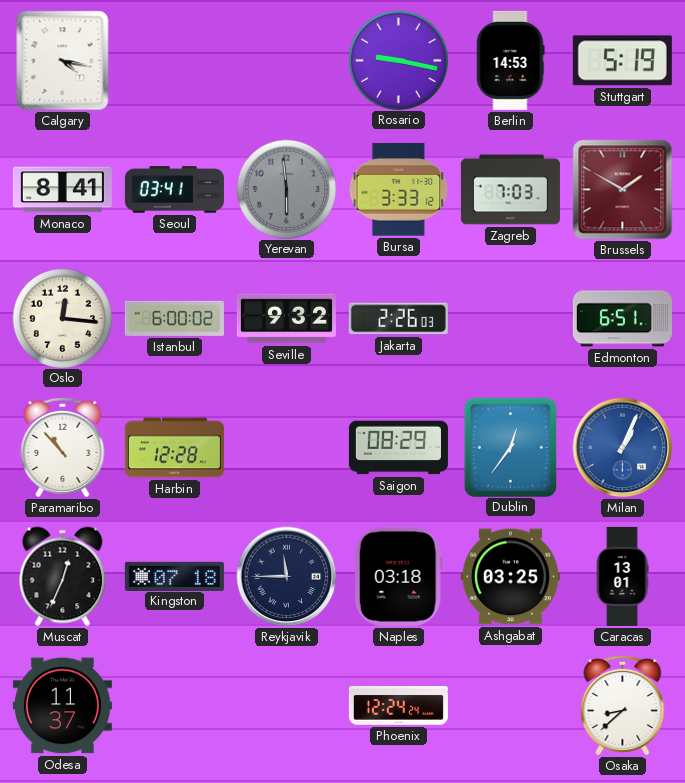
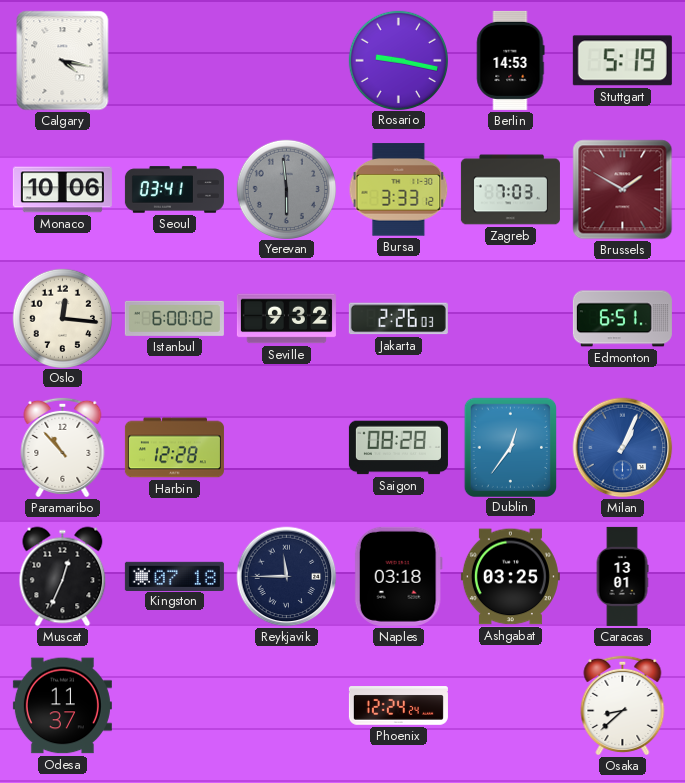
Monaco: 8:41 -> 10:06
Saigon: 08:29 -> 08:28
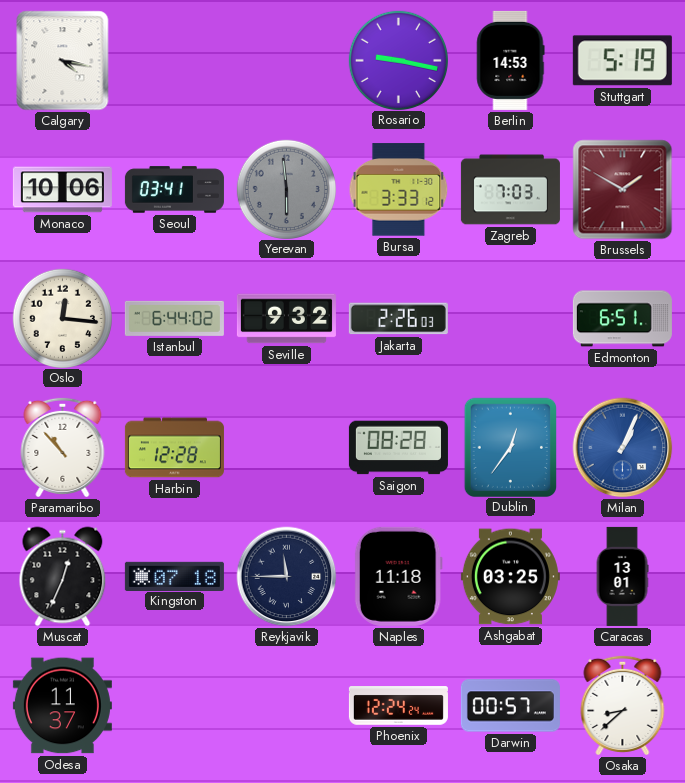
Istanbul: 6:00 -> 6:44
Naples: 03:18 -> 11:18
Darwin: none -> 00:57
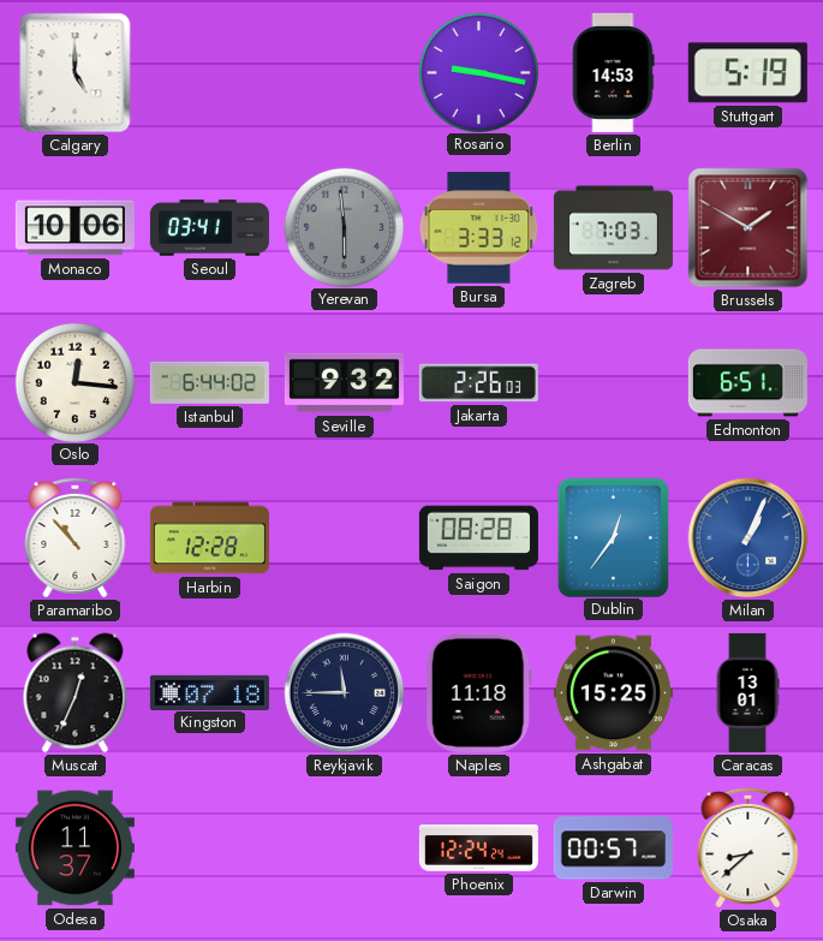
Calgary: 4:17 -> 5:00
Ashgabat: 03:25 -> 15:25
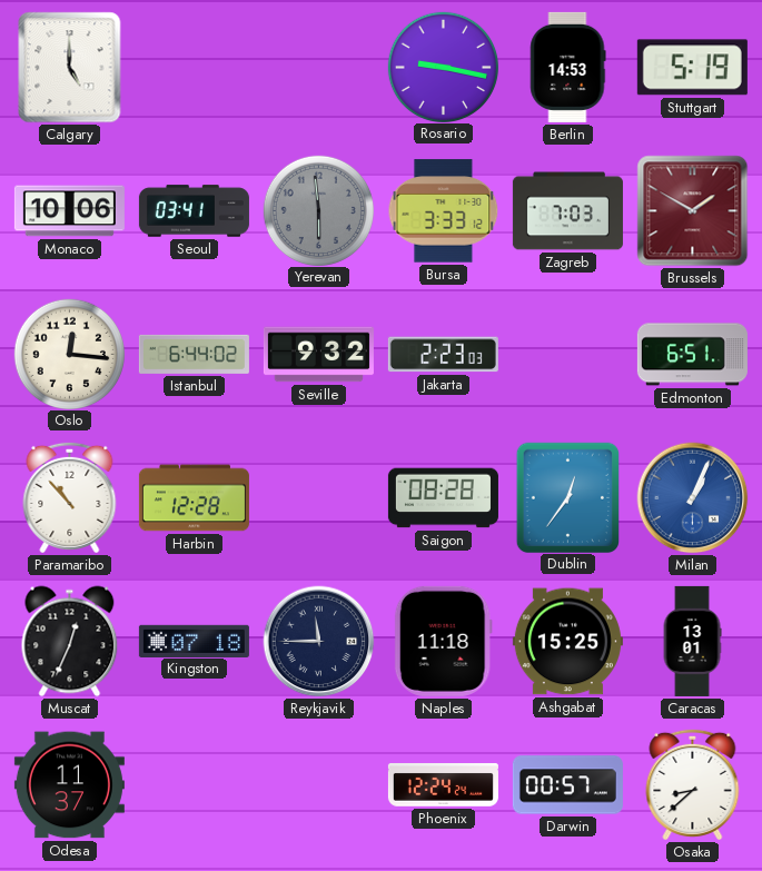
Jakarta: 2:26 -> 2:23
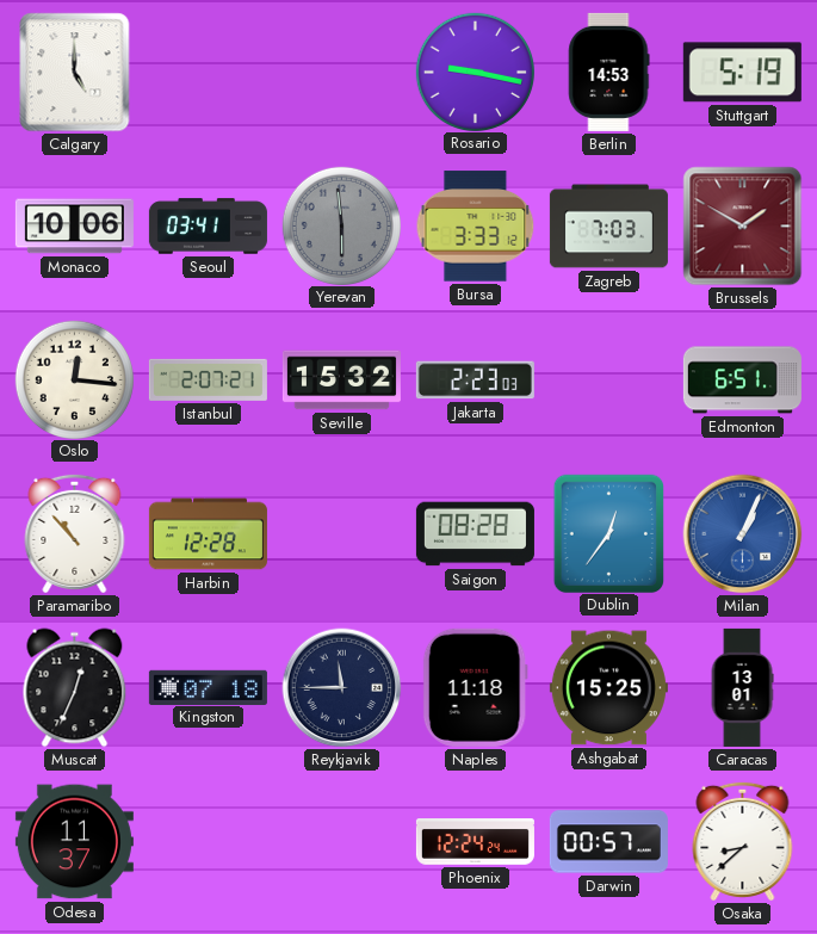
Istanbul: 6:44 -> 2:07
Seville: 9:32 -> 15:32
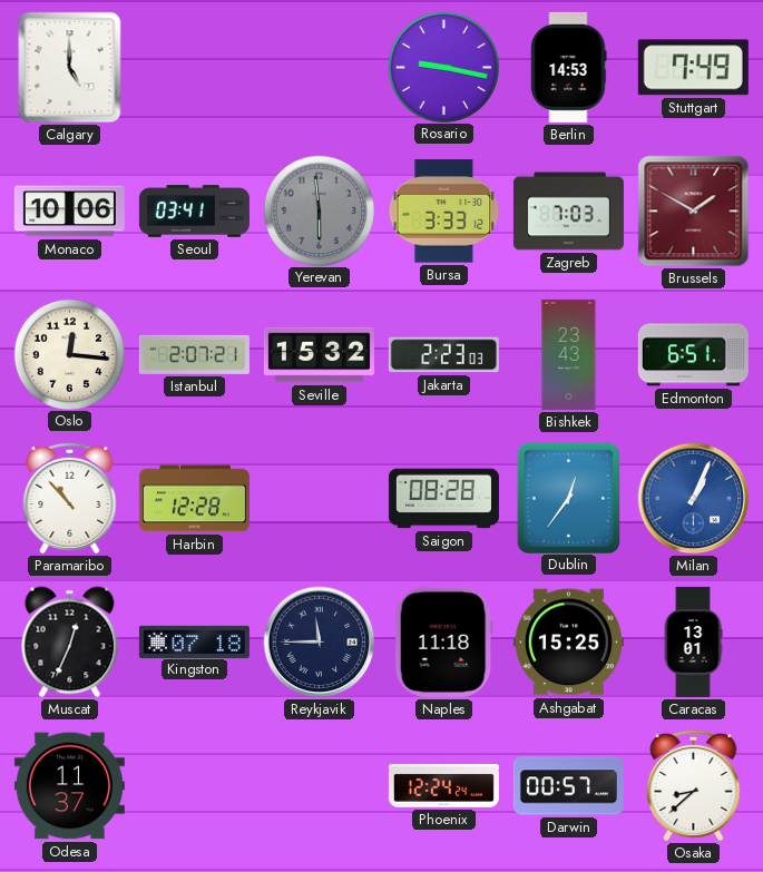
Stuttgart: 5:19 -> 7:49
Bishkek: none -> 23:43
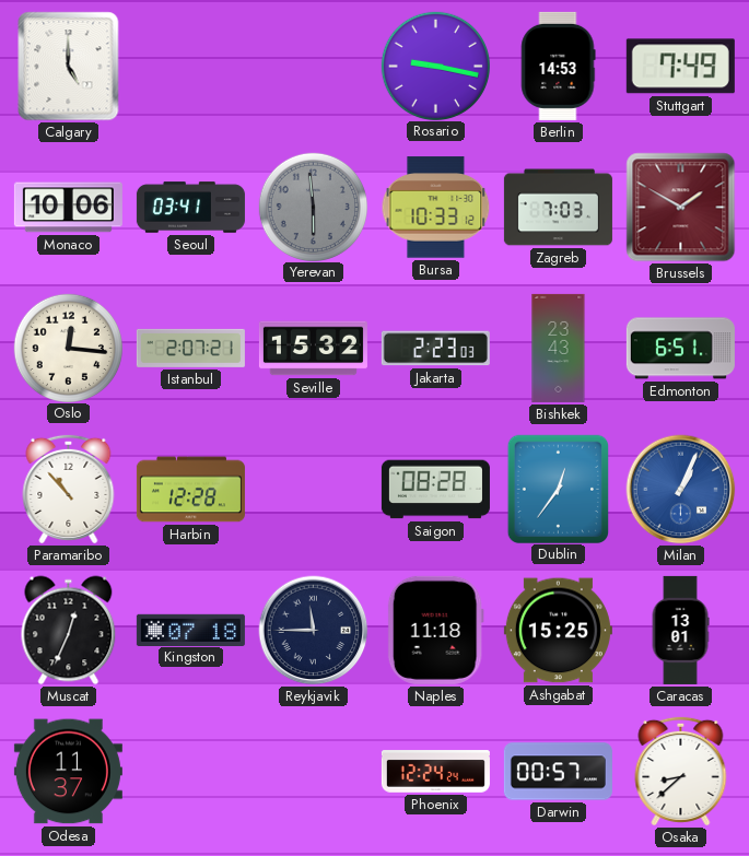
Bursa: 3:33 -> 10:33
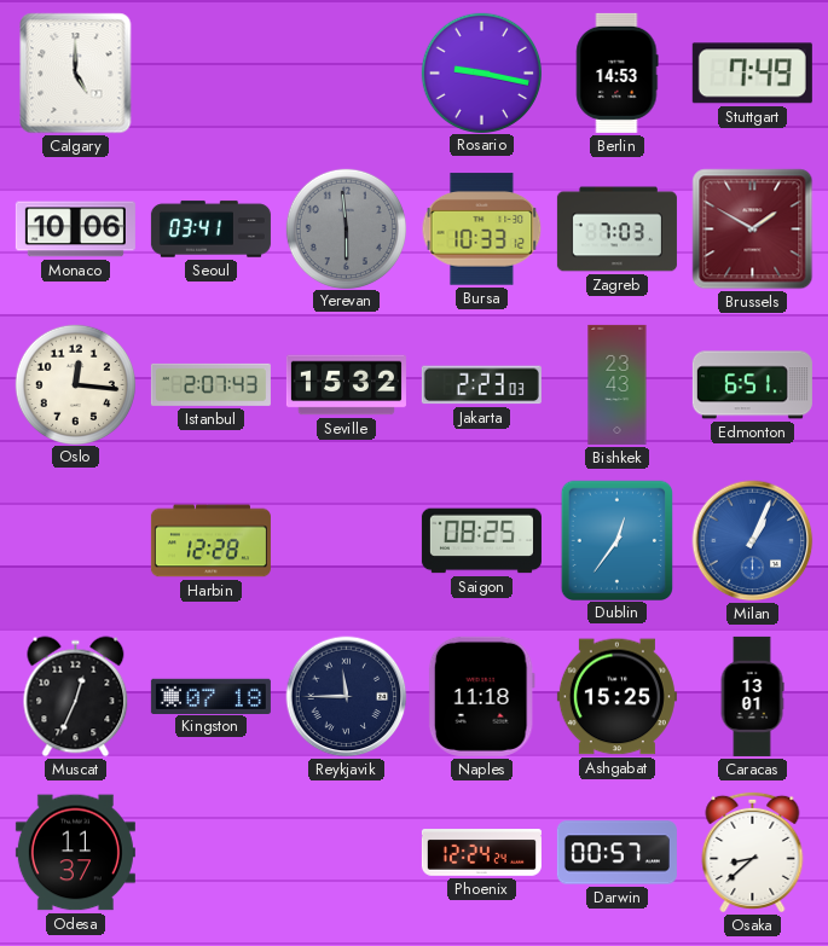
Istanbul: 2:07:21 -> 2:07:43
Paramaribo: 10:53 -> none
Saigon: 08:28 -> 08:25
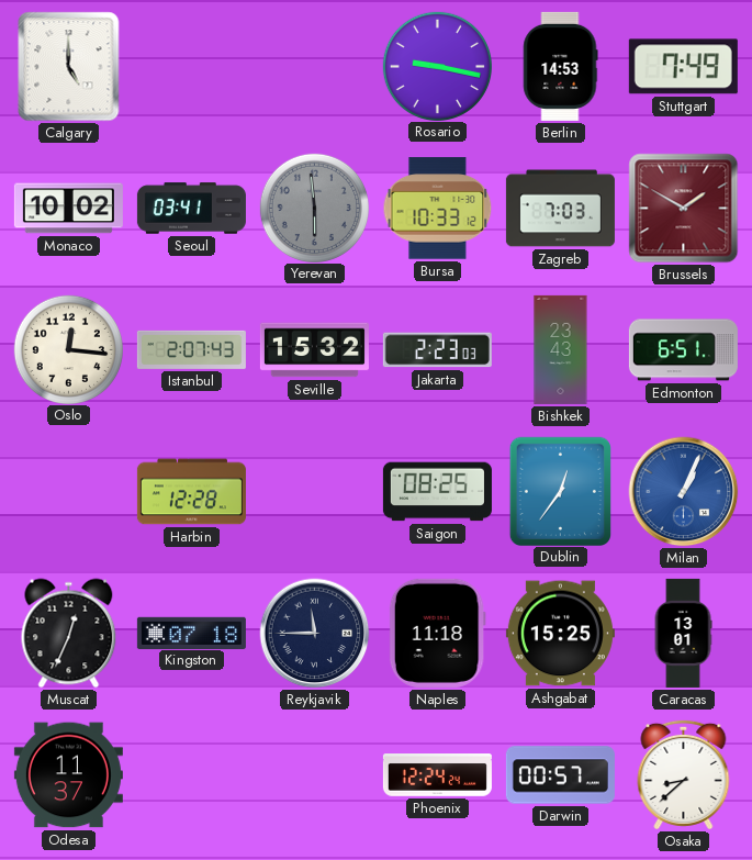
Monaco: 10:06 -> 10:02
